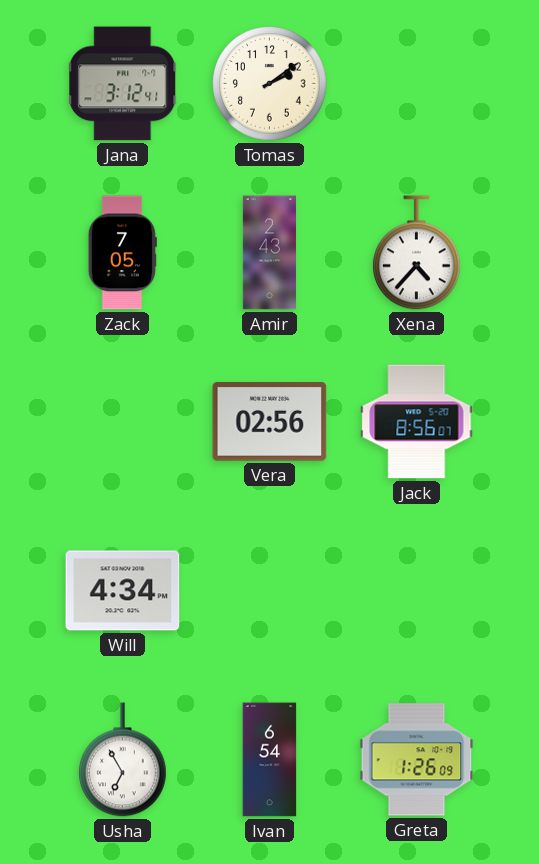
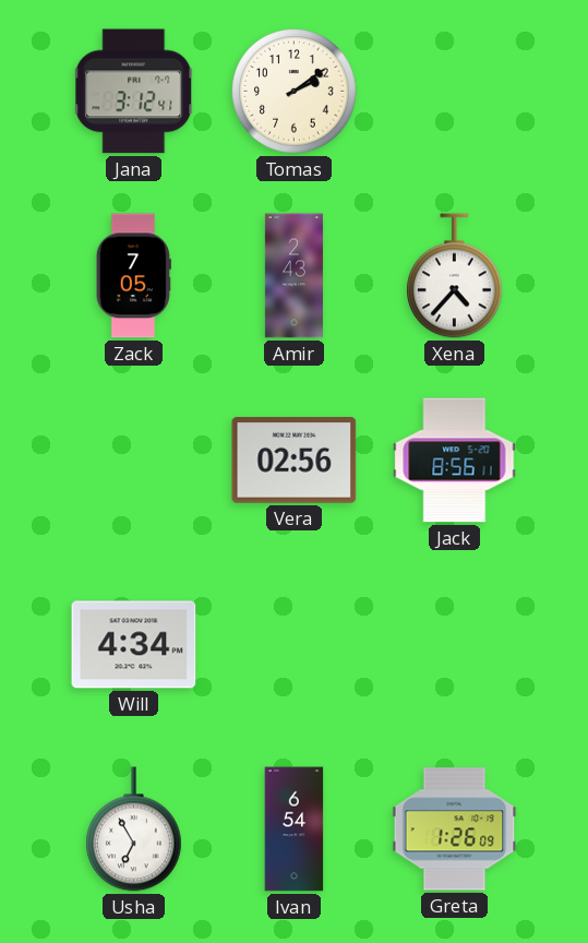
Jack: 8:56:07 -> 8:56:11
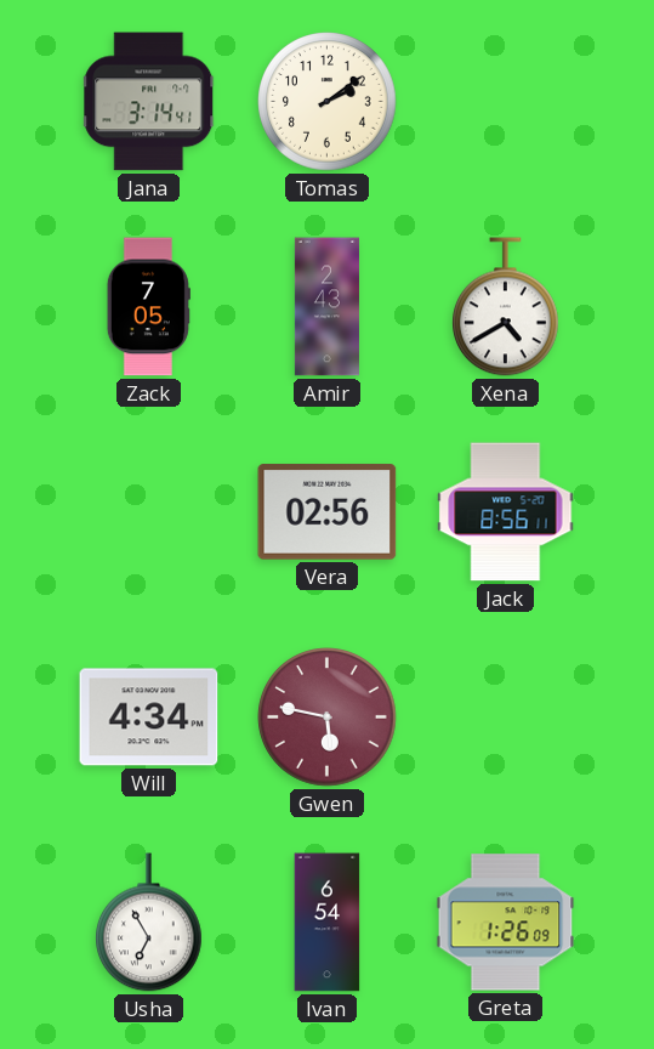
Jana: 3:12 -> 3:14
Xena: 4:37 -> 4:40
Gwen: none -> 5:47
